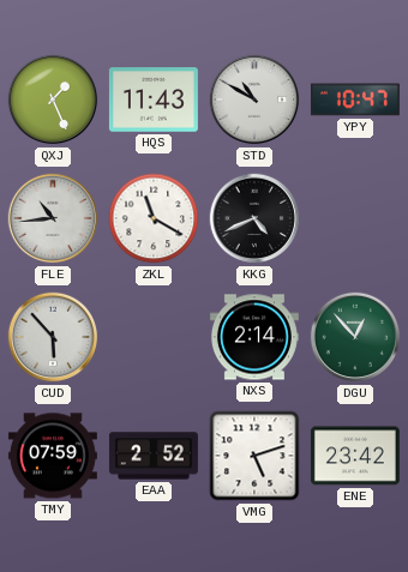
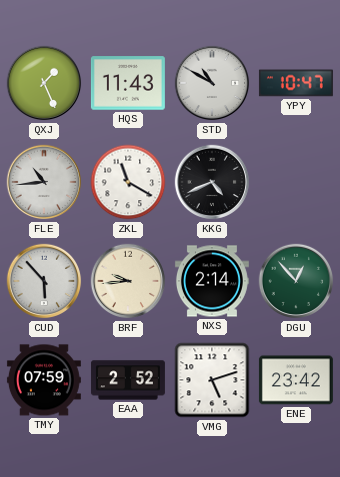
BRF: none -> 9:44
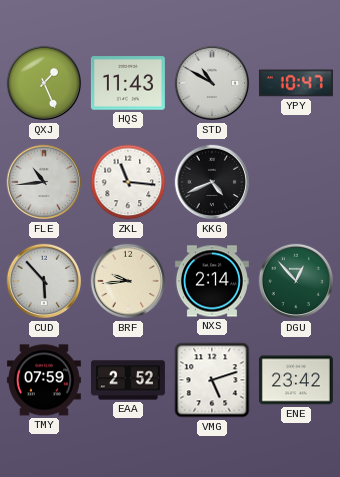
ZKL: 11:20 -> 11:16
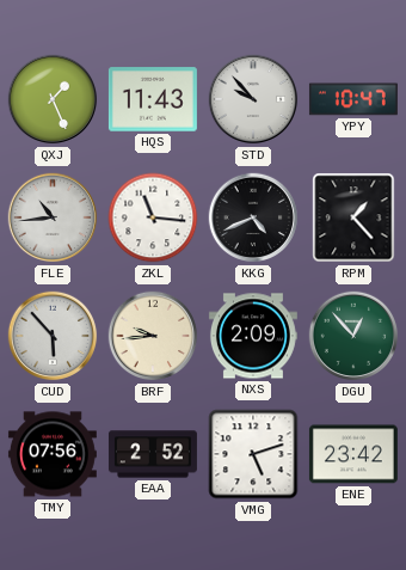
STD: 10:50 -> 9:53
RPM: none -> 1:23
NXS: 2:14 -> 2:09
TMY: 07:59 -> 07:56
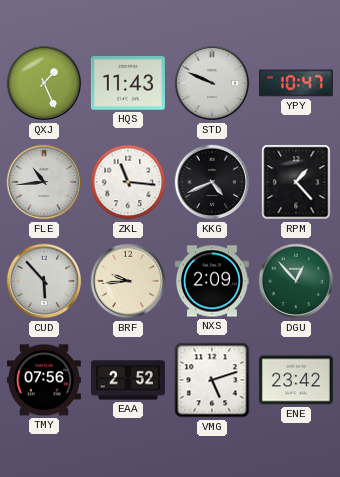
STD: 9:53 -> 9:49
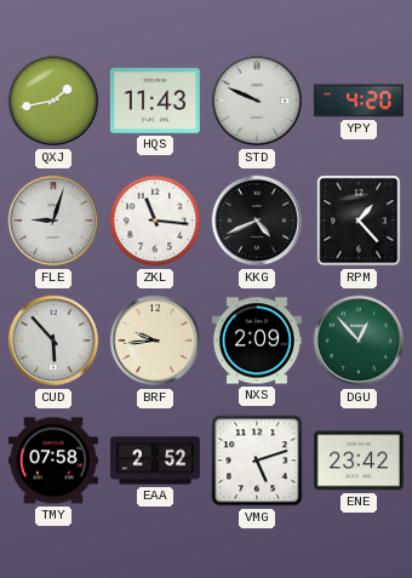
QXJ: 1:26 -> 1:43
YPY: 10:47 -> 4:20
FLE: 10:44 -> 9:03
TMY: 07:56 -> 07:58
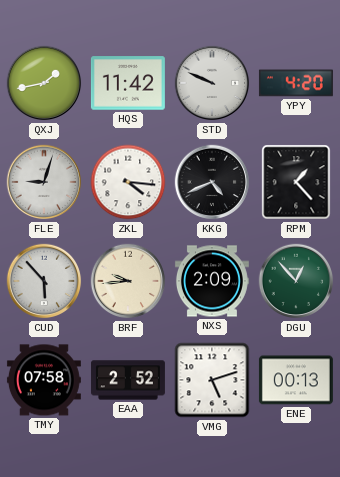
HQS: 11:43 -> 11:42
ZKL: 11:16 -> 4:16
ENE: 23:42 -> 00:13
